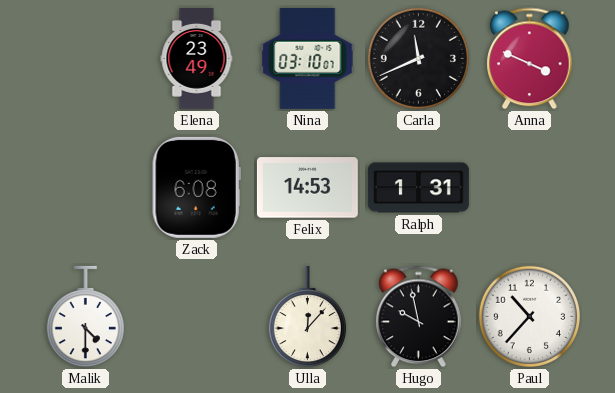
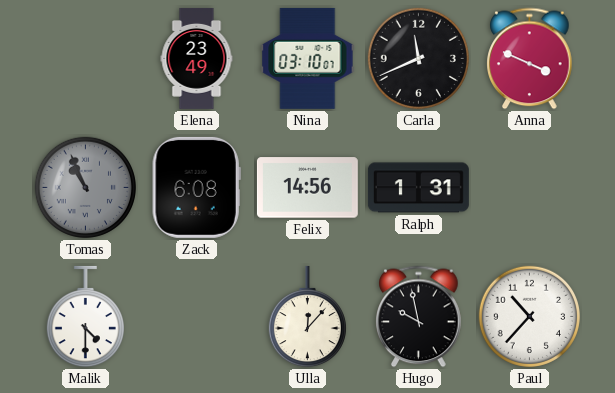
Tomas: none -> 10:56
Felix: 14:53 -> 14:56
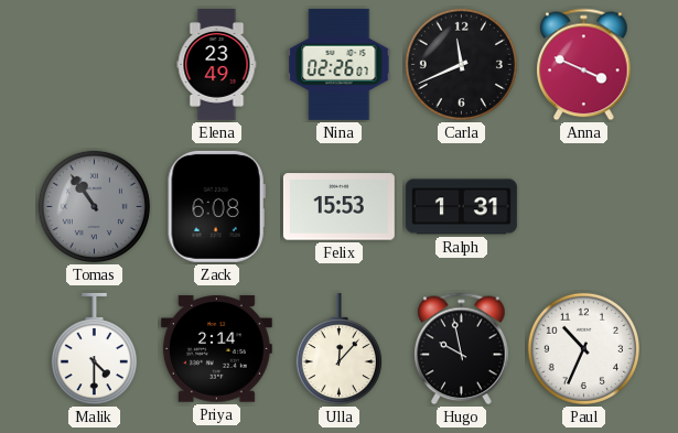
Nina: 03:10 -> 02:26
Tomas: 10:56 -> 10:54
Felix: 14:56 -> 15:53
Priya: none -> 2:14
Paul: 10:37 -> 10:34
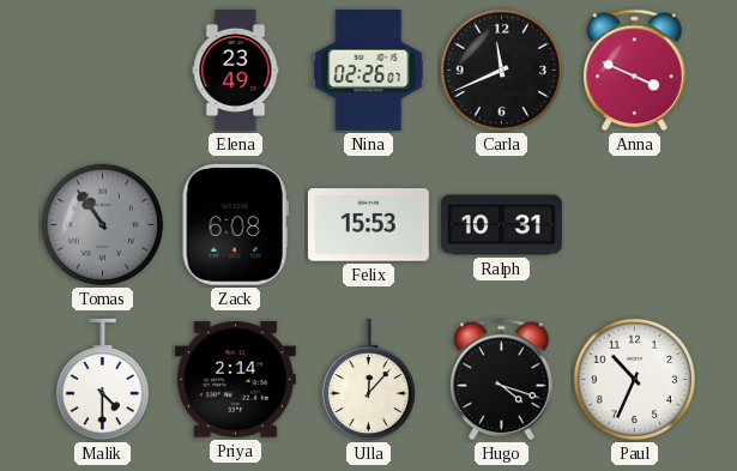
Ralph: 1:31 -> 10:31
Hugo: 9:58 -> 4:18
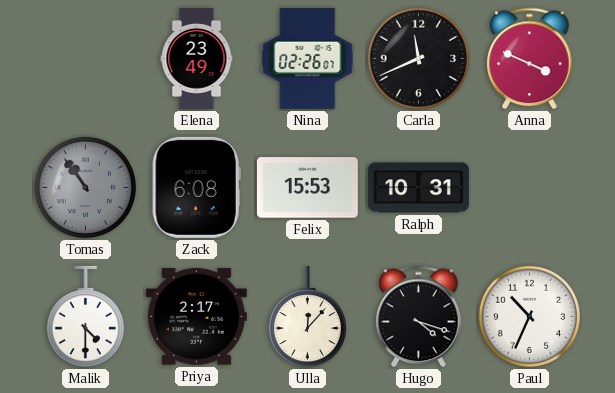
Priya: 2:14 -> 2:17
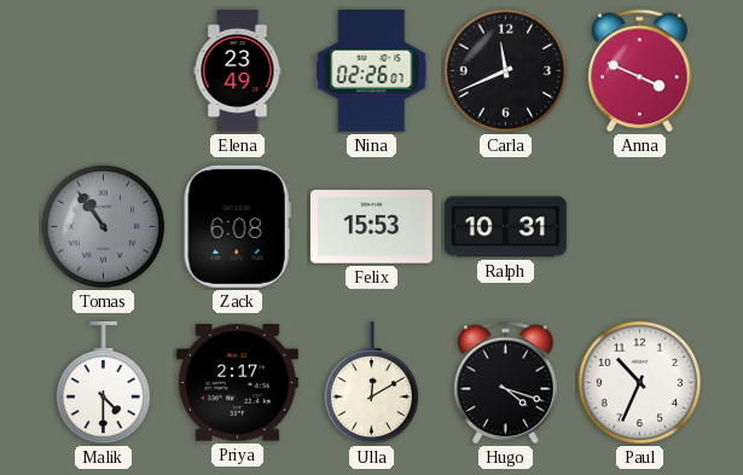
Ulla: 12:07 -> 12:10
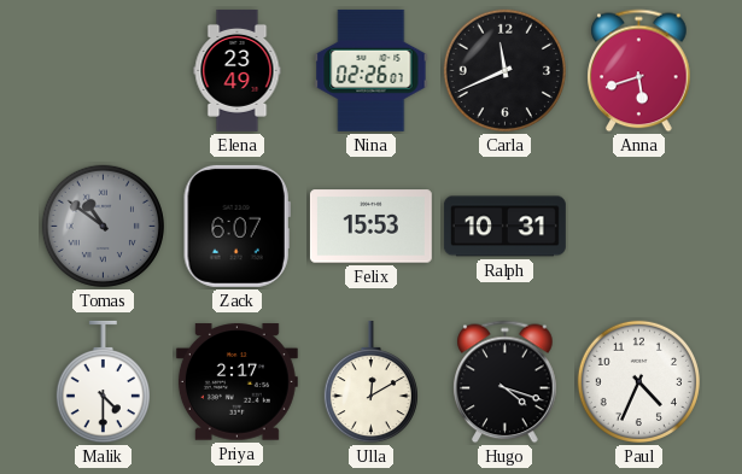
Anna: 3:49 -> 5:42
Tomas: 10:54 -> 10:51
Zack: 6:08 -> 6:07
Paul: 10:34 -> 4:34
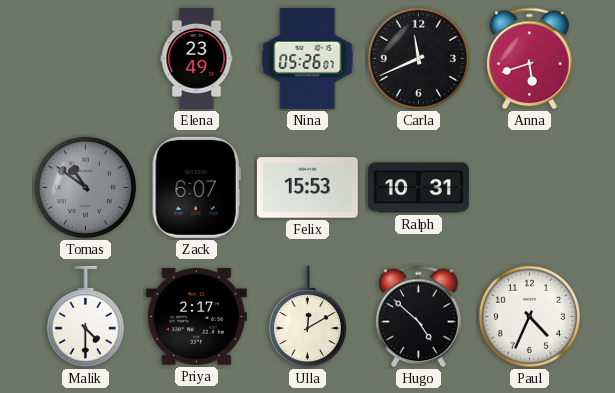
Nina: 02:26 -> 05:26
Hugo: 4:18 -> 4:52
